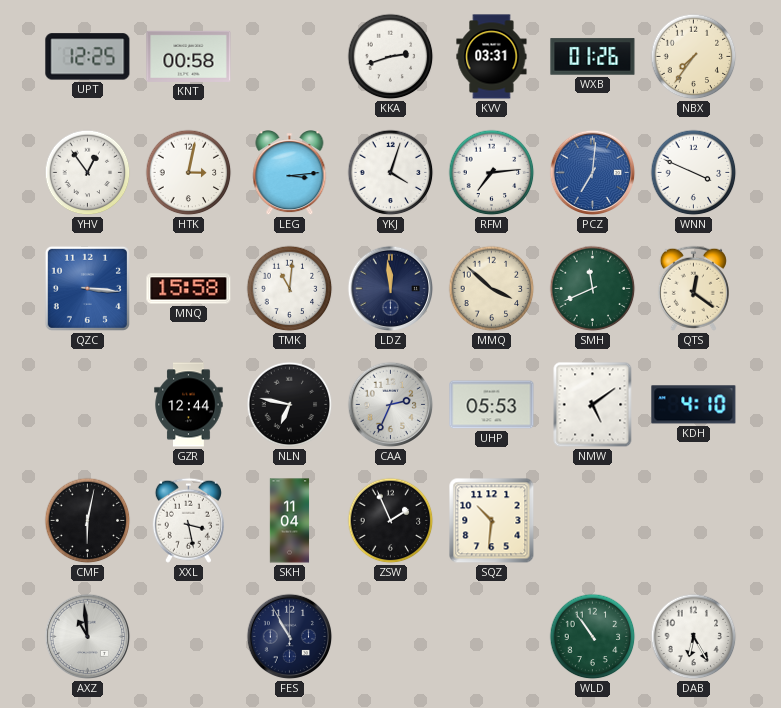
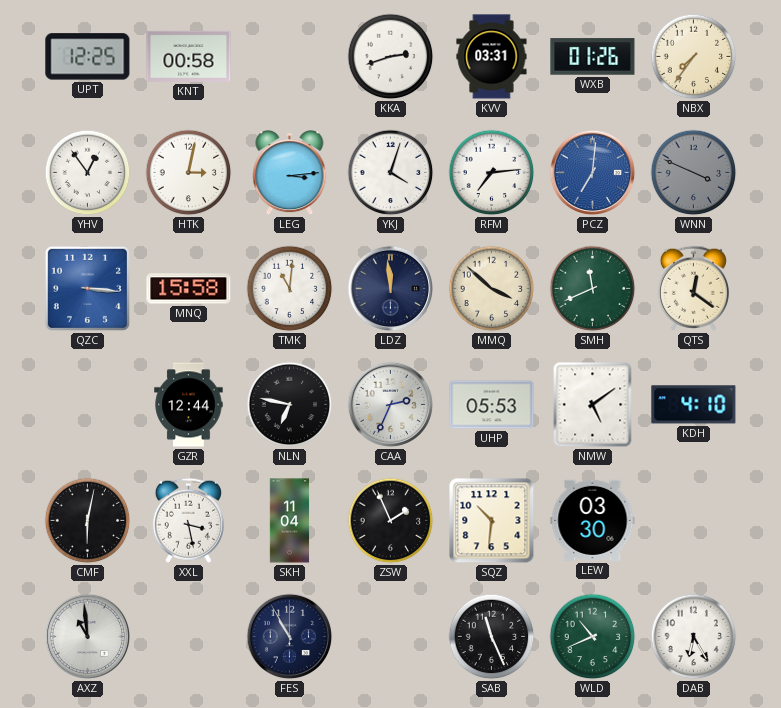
WNN dial: white -> grey
LEW: none -> 03:30
SAB: none -> 11:26
WLD: 10:54 -> 10:41
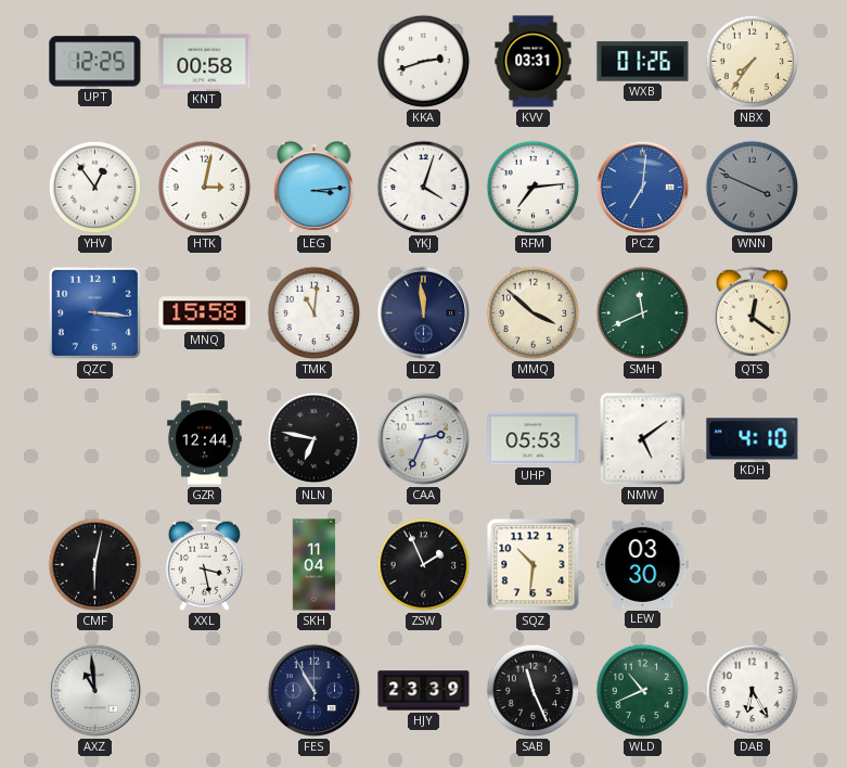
HJY: none -> 23:39
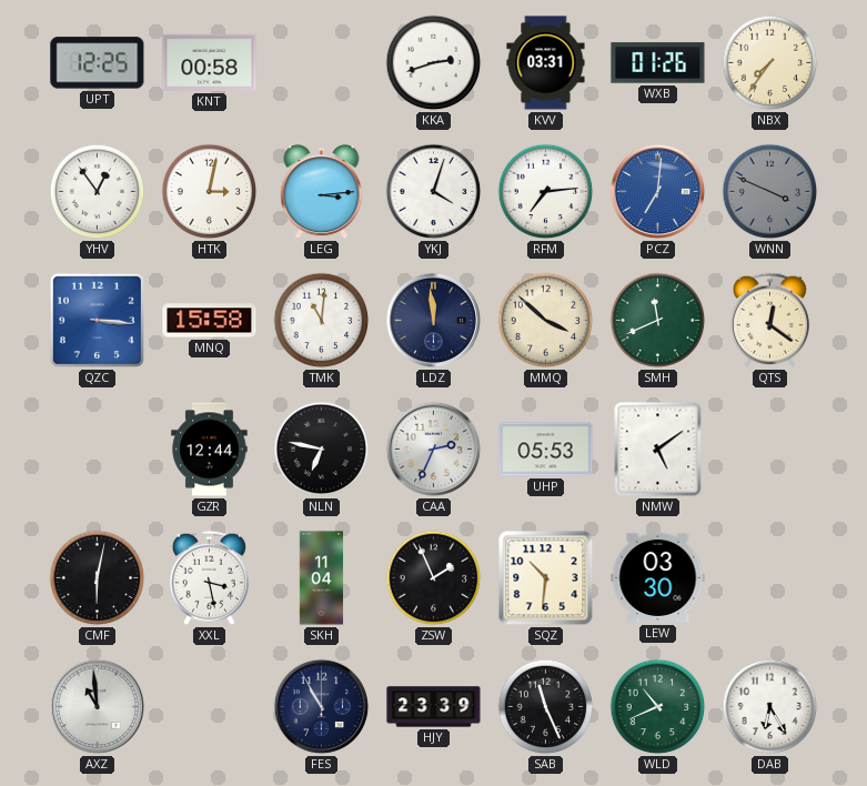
KDH: 4:10 -> none
